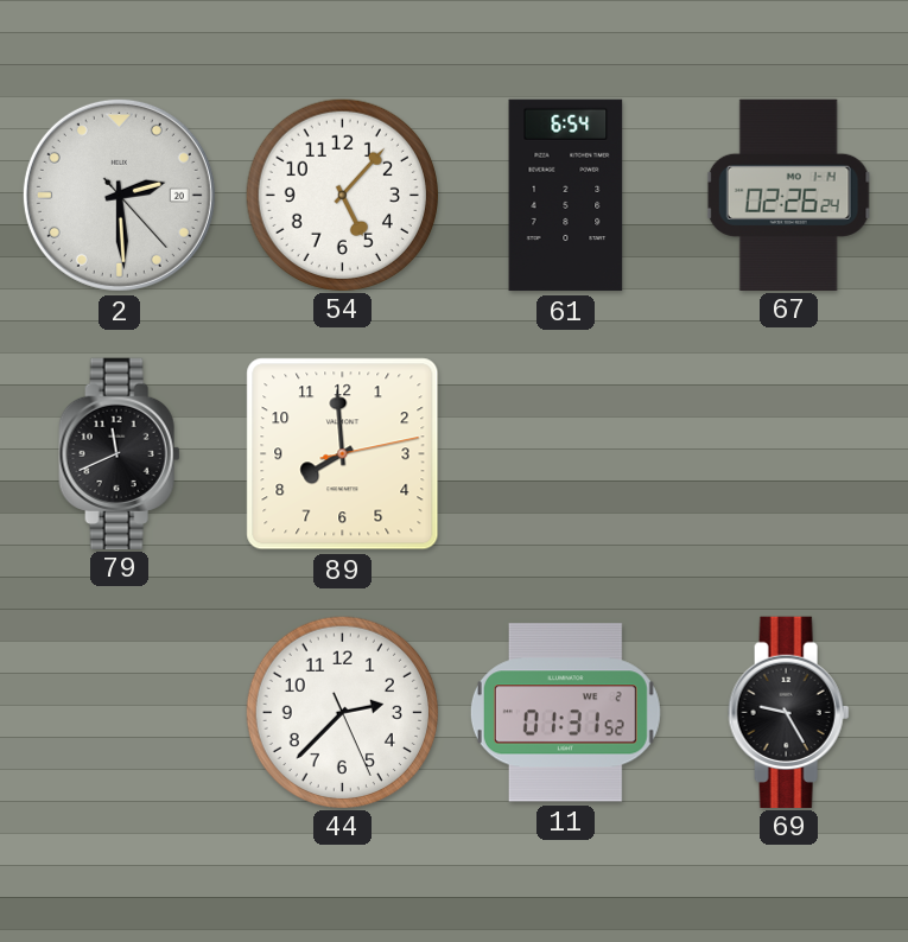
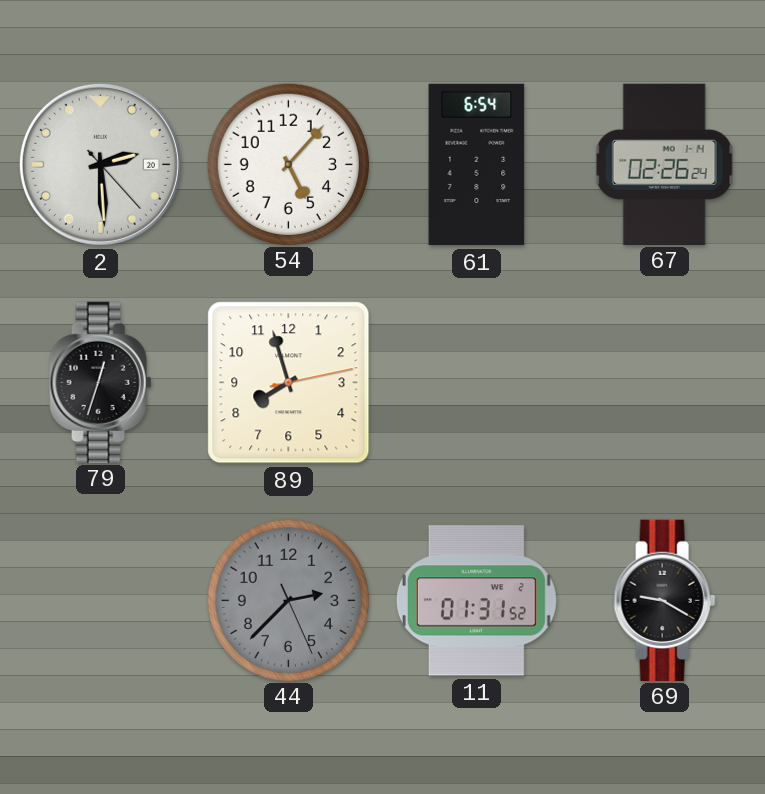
79: 11:41 -> 12:33
89: 7:59 -> 7:57
44 dial: white -> grey
69: 9:25 -> 9:20
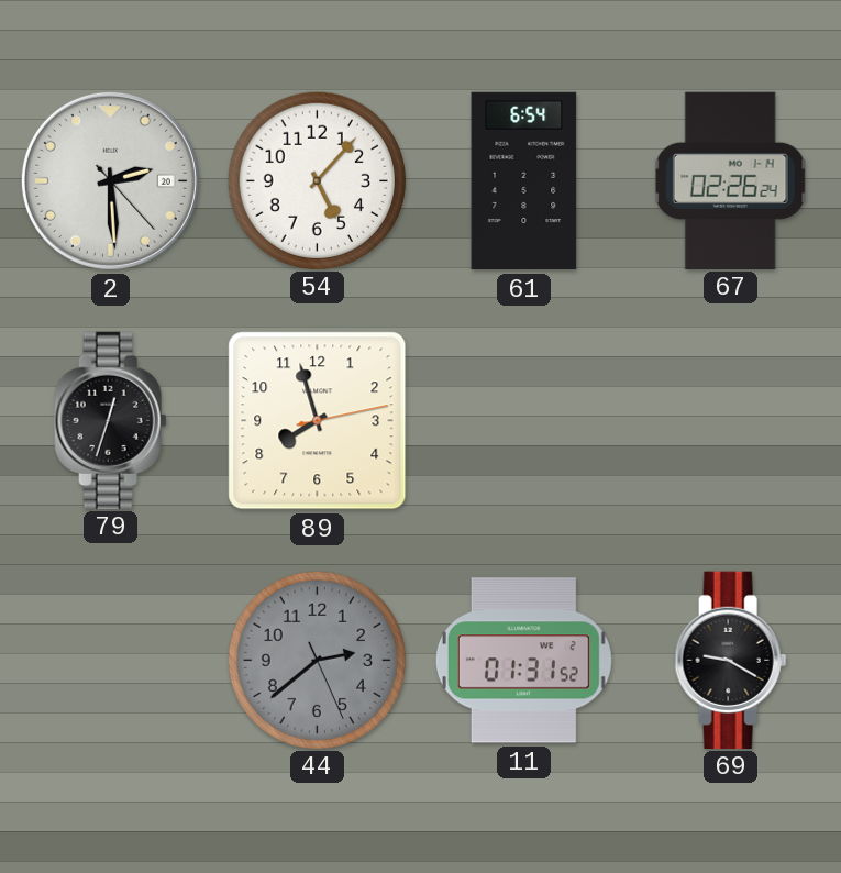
44: 2:37 -> 2:38
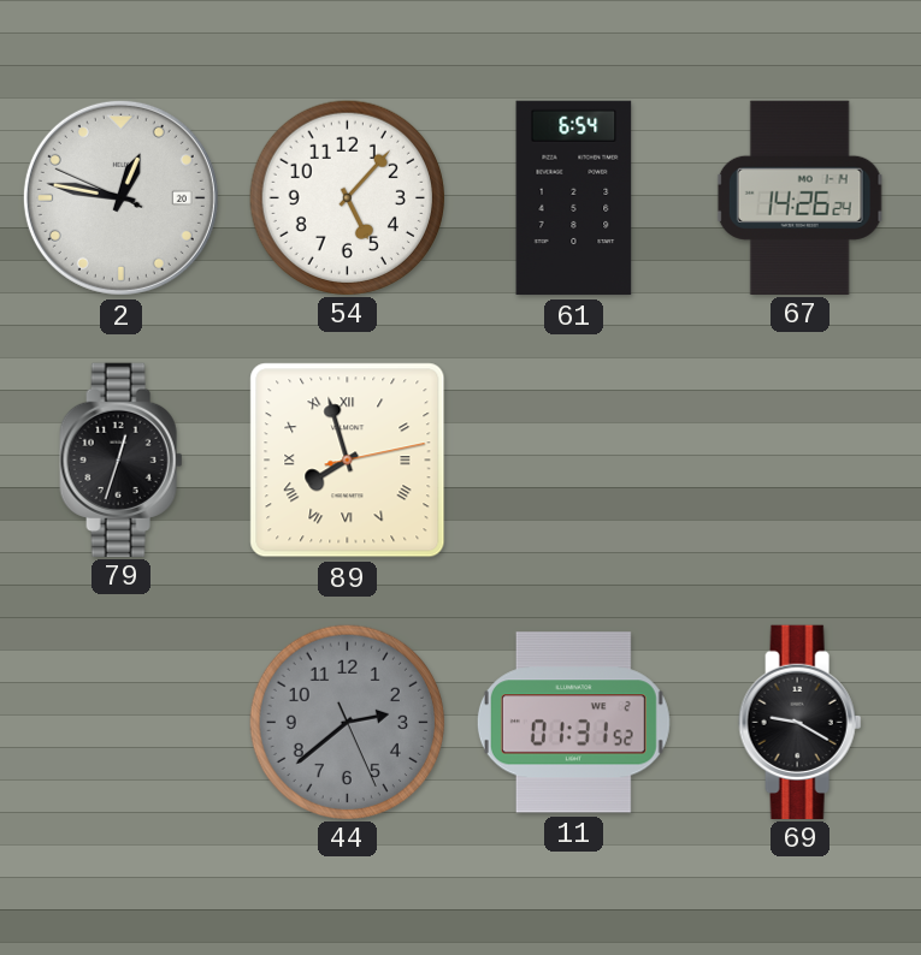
2: 2:29 -> 12:46
67: 02:26 -> 14:26
89 numerals: Arabic -> Roman
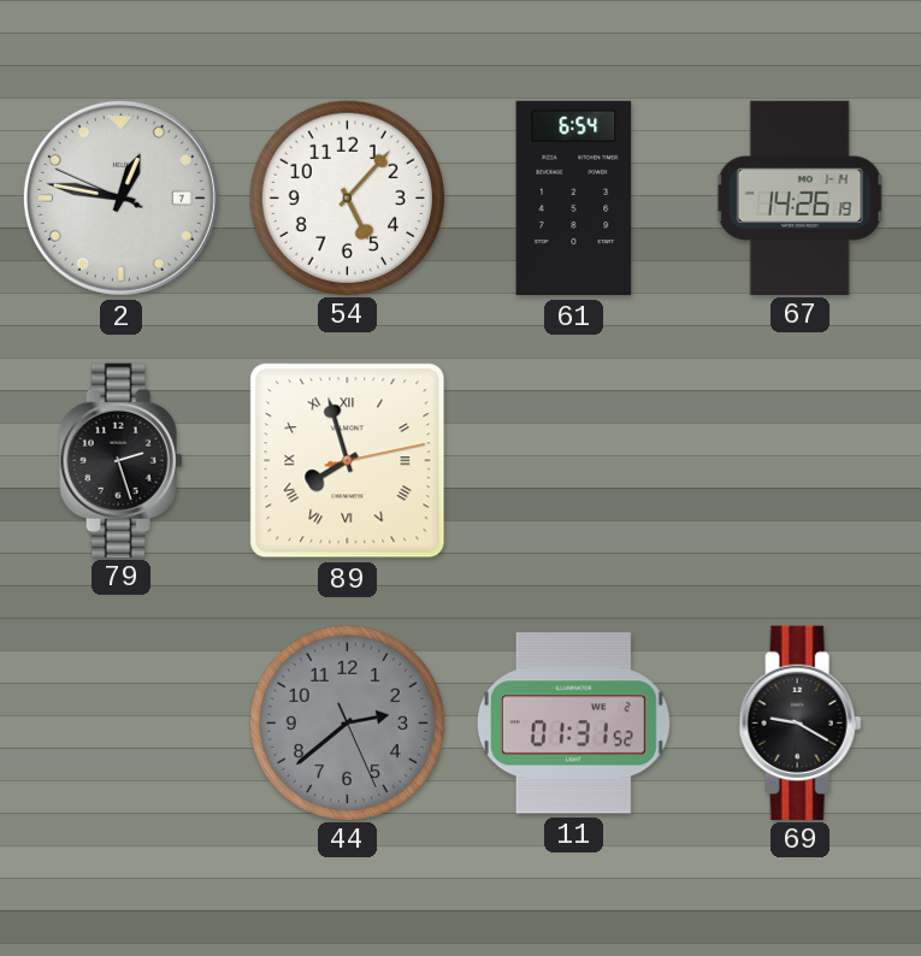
2 date: 20 -> 7
67: 14:26:24 -> 14:26:19
79: 12:33 -> 2:27
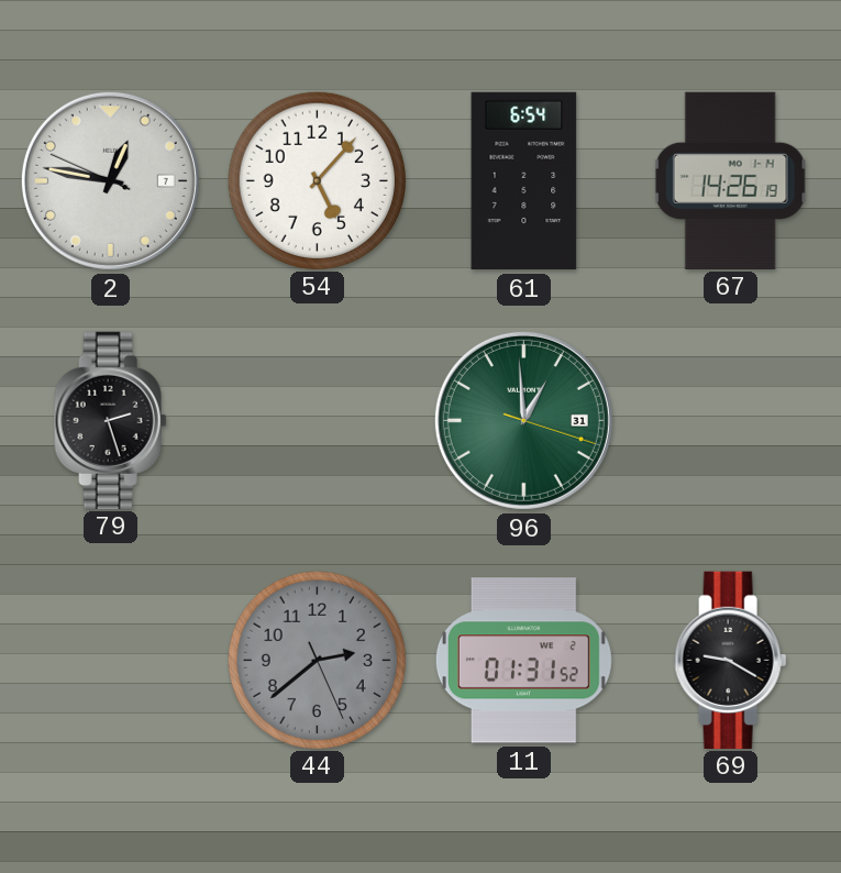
89: 7:57 -> none
96: none -> 12:59
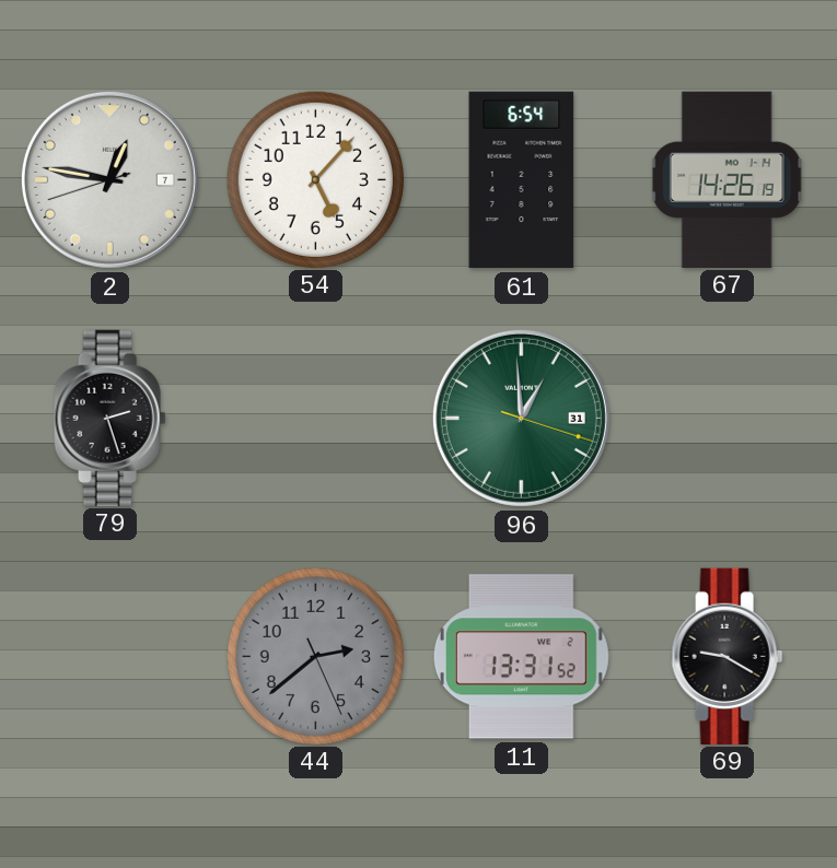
2: 12:46:49 -> 12:46:42
11: 01:31 -> 13:31
